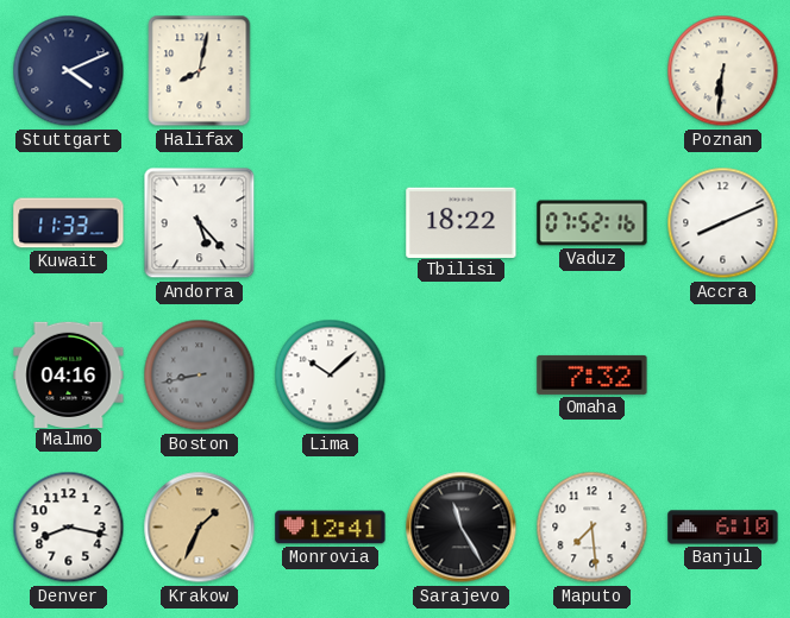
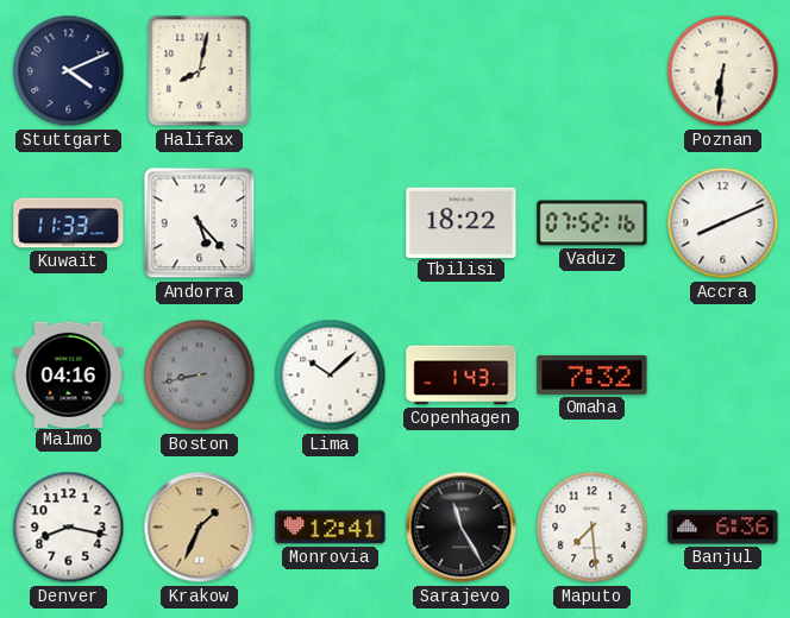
Copenhagen: none -> 1:43
Banjul: 6:10 -> 6:36
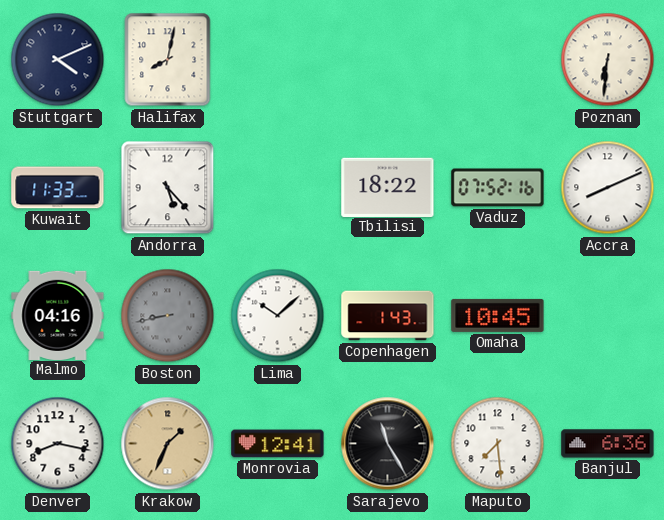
Omaha: 7:32 -> 10:45
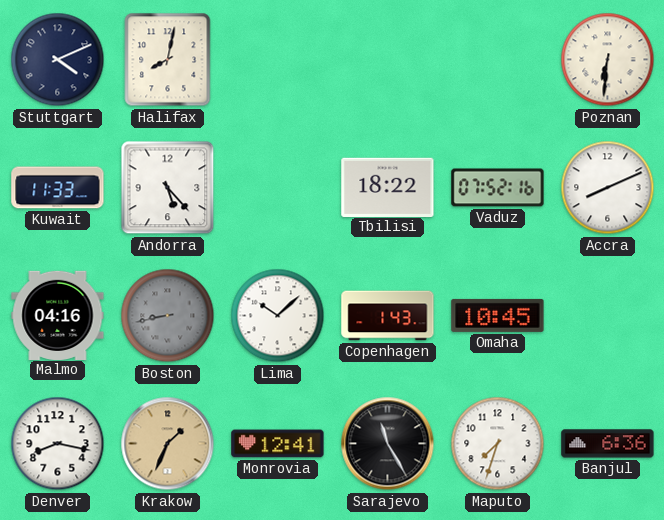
Maputo: 7:29 -> 7:33
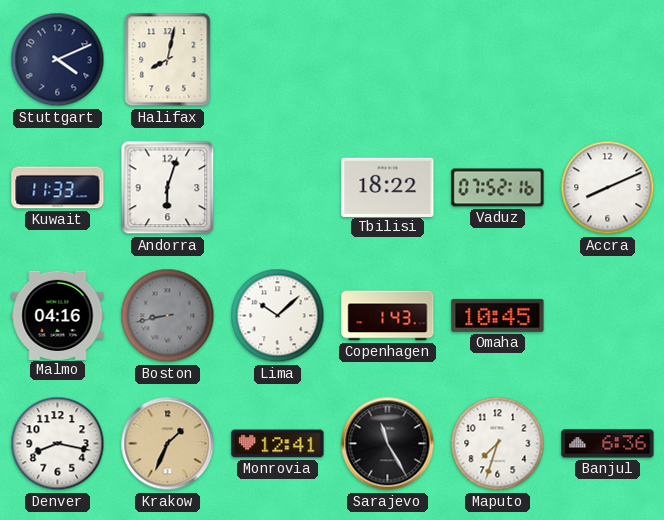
Poznan: 6:31 -> none
Andorra: 5:23 -> 6:03
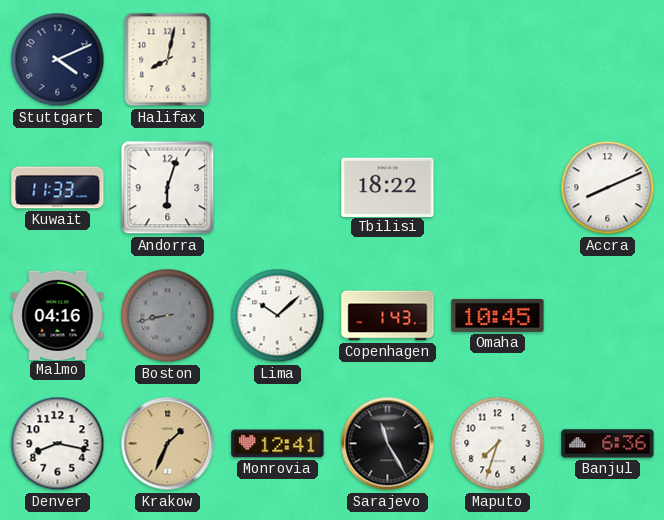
Vaduz: 07:52 -> none
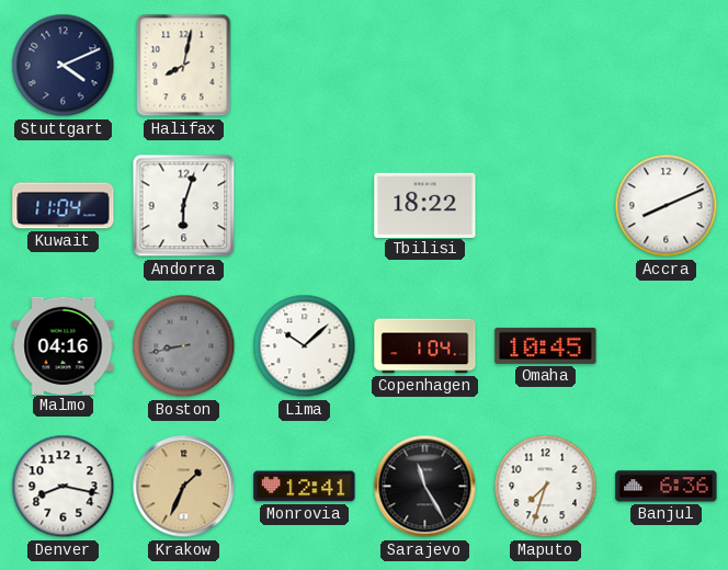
Kuwait: 11:33 -> 11:04
Copenhagen: 1:43 -> 1:04
